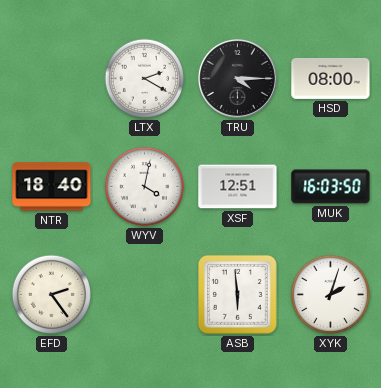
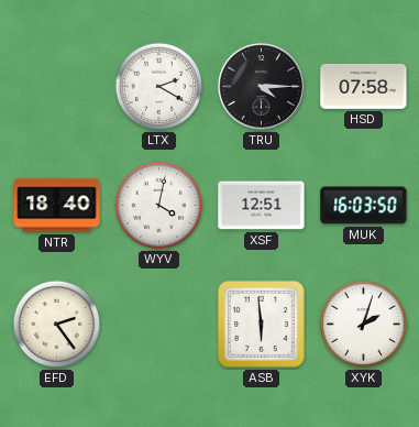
HSD: 08:00 -> 07:58
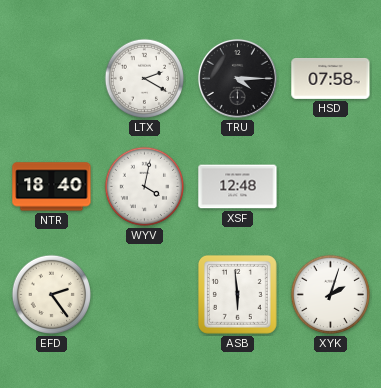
XSF: 12:51 -> 12:48
MUK: 16:03 -> none
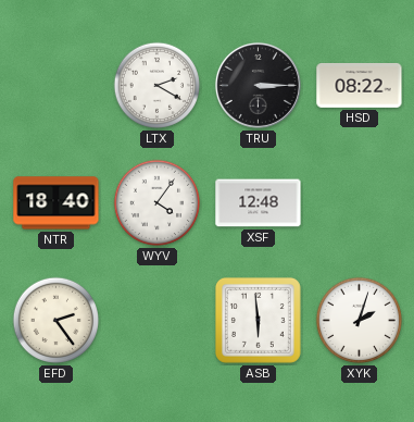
TRU: 4:15 -> 3:15
HSD: 07:58 -> 08:22
WYV: 4:02 -> 4:06
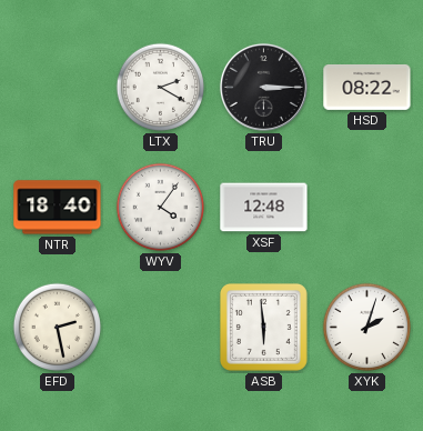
EFD: 2:24 -> 2:28
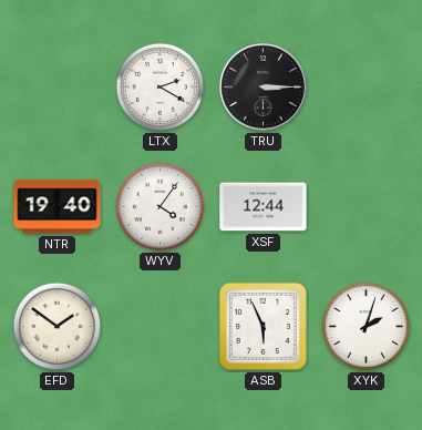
HSD: 08:22 -> none
NTR: 18:40 -> 19:40
XSF: 12:48 -> 12:44
EFD: 2:28 -> 1:51
ASB: 5:59 -> 5:56
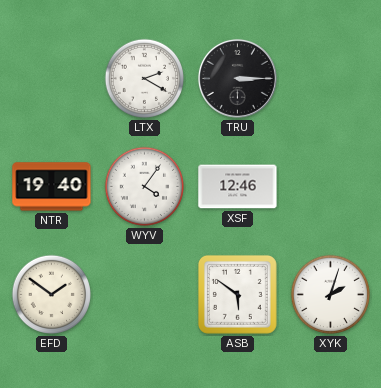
XSF: 12:44 -> 12:46
ASB: 5:56 -> 5:51
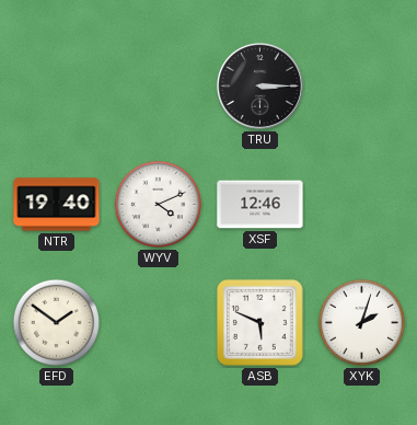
LTX: 2:20 -> none
WYV: 4:06 -> 4:11
ASB: 5:51 -> 5:49
